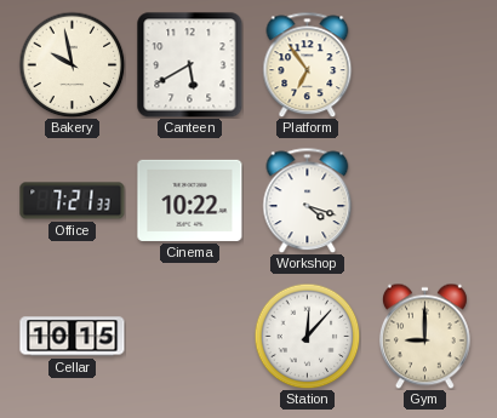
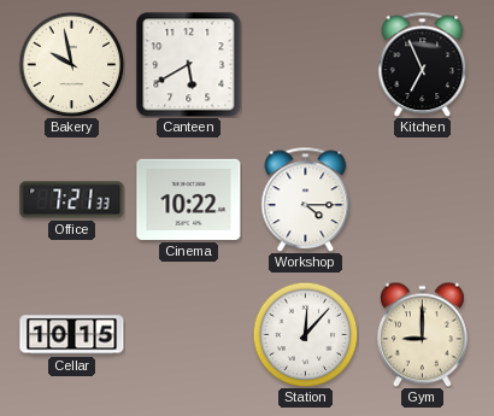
Platform: 6:54 -> none
Kitchen: none -> 6:56
Workshop: 4:18 -> 4:15
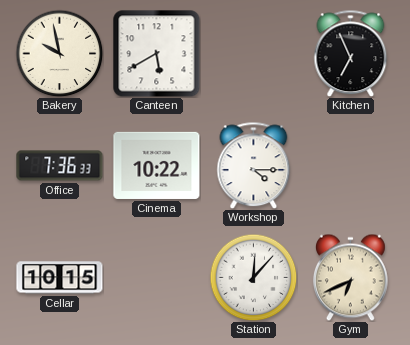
Office: 7:21 -> 7:36
Gym: 9:00 -> 6:41
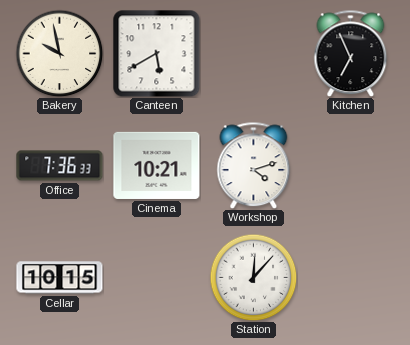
Cinema: 10:22 -> 10:21
Workshop: 4:15 -> 4:12
Gym: 6:41 -> none
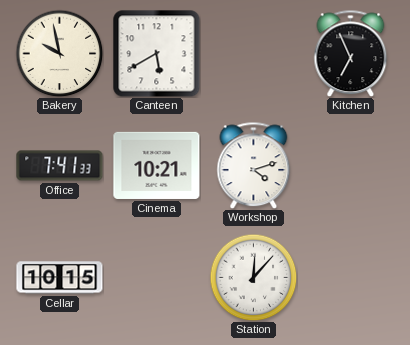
Office: 7:36 -> 7:41
